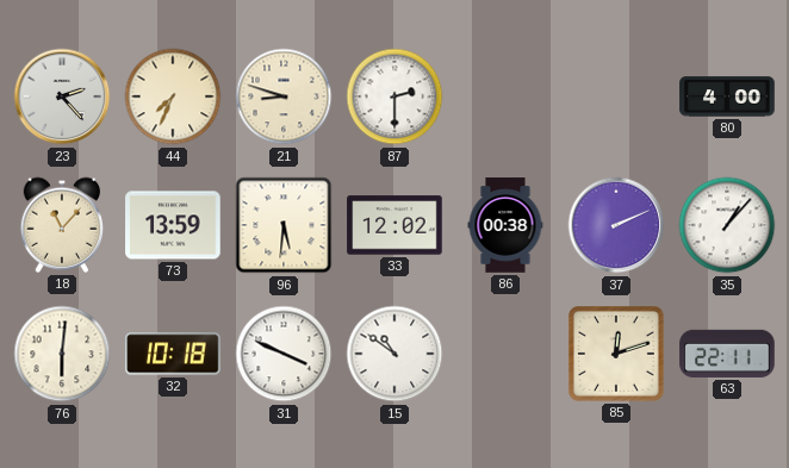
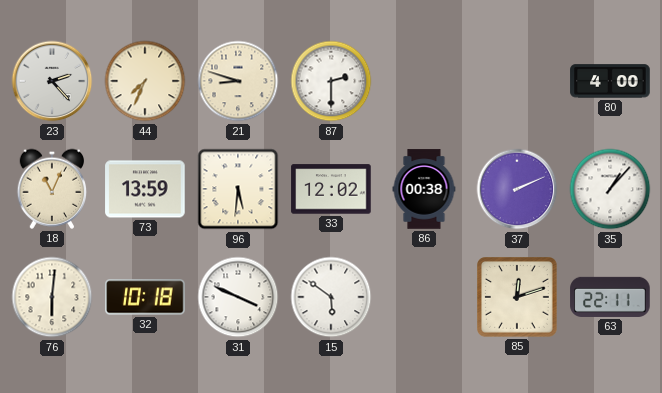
18: 11:07 -> 11:04
15: 10:51 -> 5:51
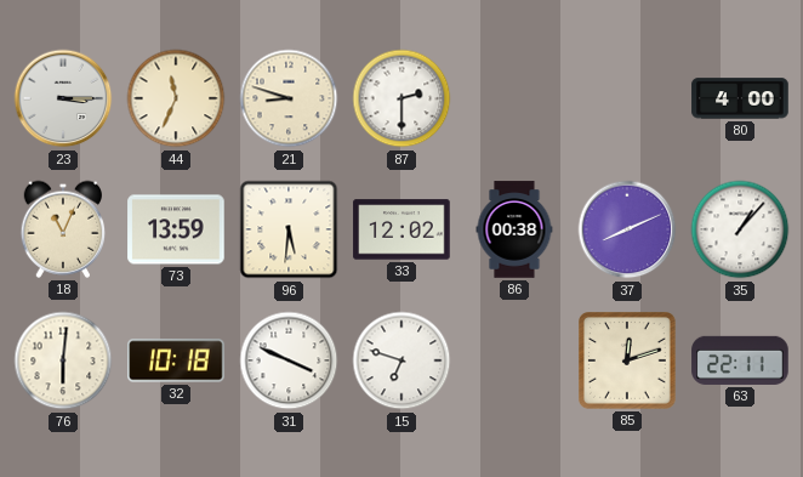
23: 2:23 -> 3:15
44: 7:34 -> 11:34
37: 2:11 -> 8:11
15: 5:51 -> 6:48
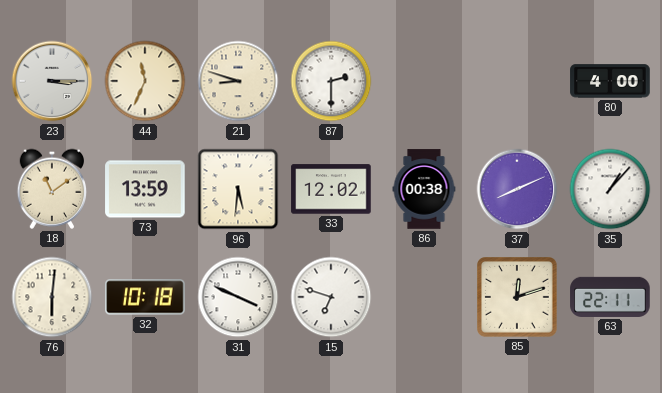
18: 11:04 -> 11:09
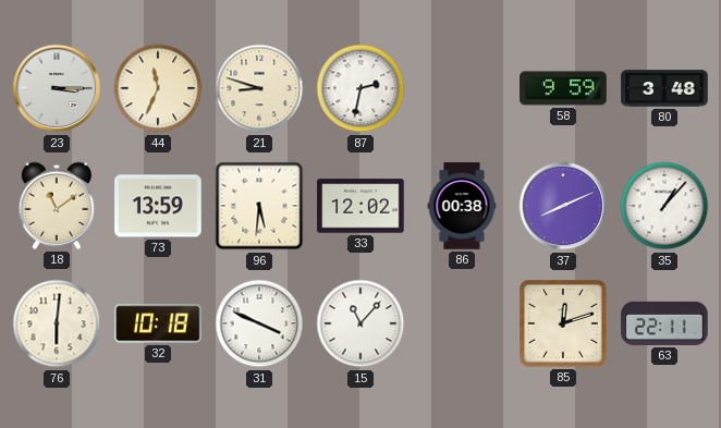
87: 2:30 -> 2:32
58: none -> 9:59
80: 4:00 -> 3:48
15: 6:48 -> 11:07
